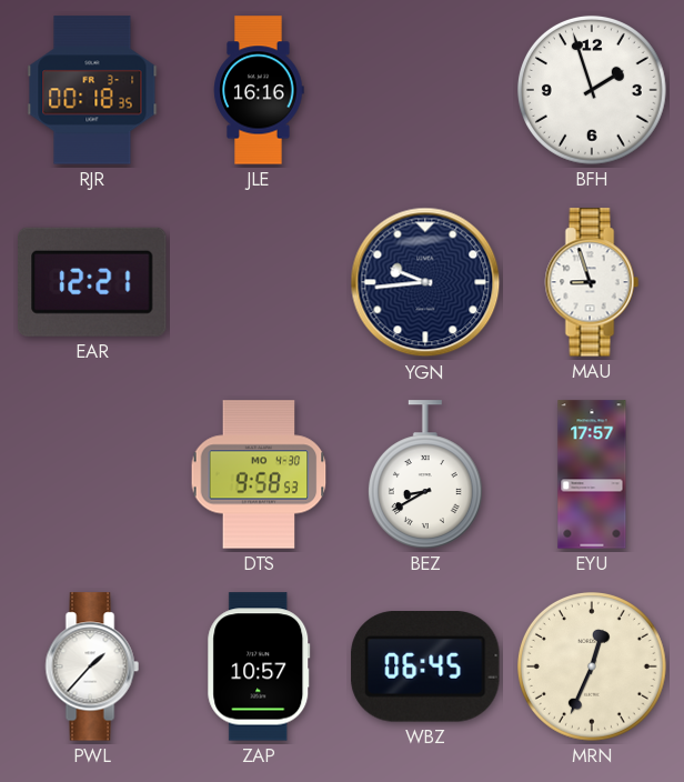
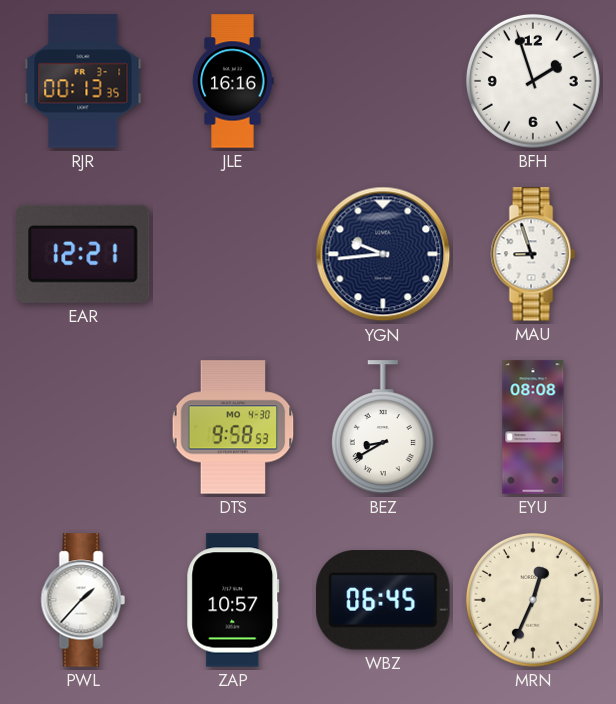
RJR: 00:18 -> 00:13
EYU: 17:57 -> 08:08
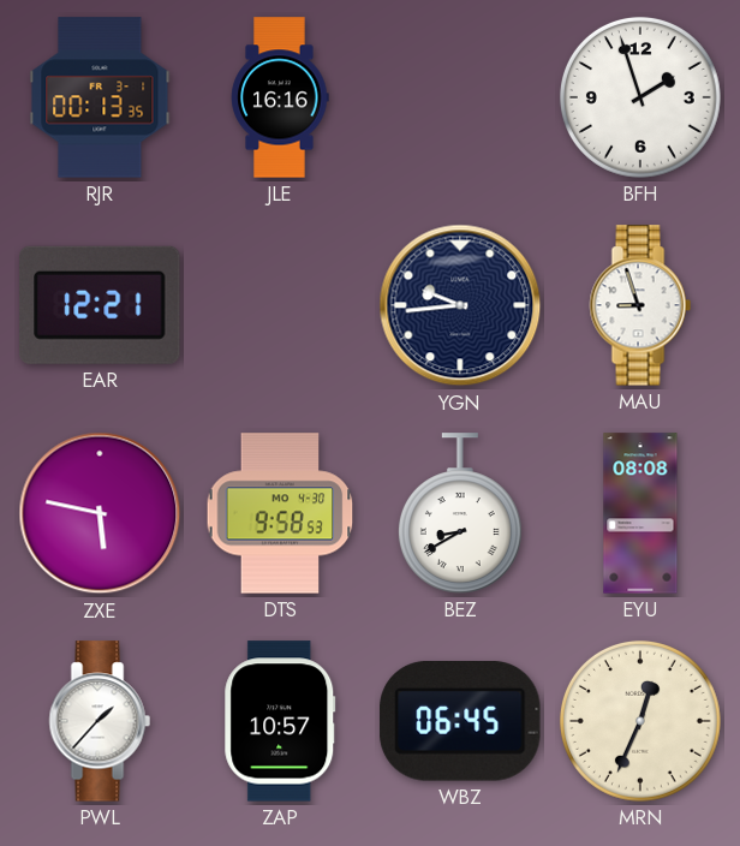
ZXE: none -> 5:47
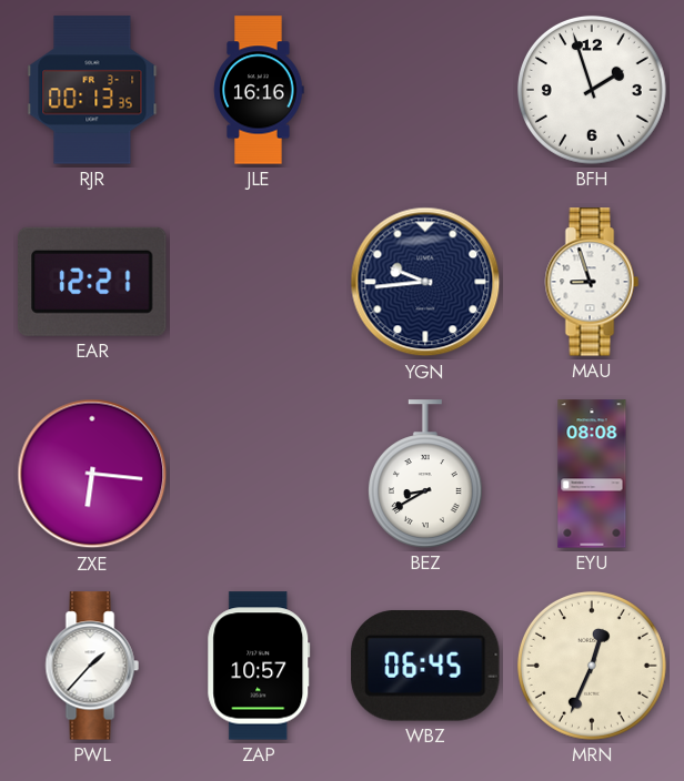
ZXE: 5:47 -> 6:16
DTS: 9:58 -> none
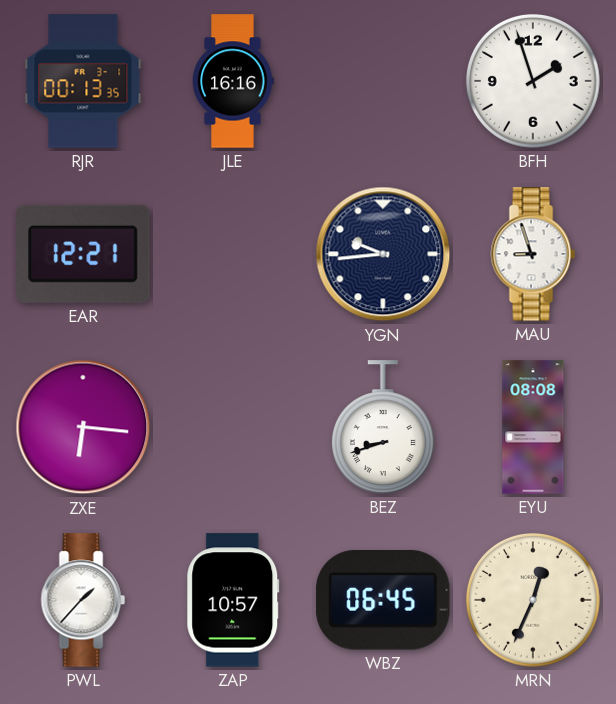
BEZ: 8:40 -> 8:42
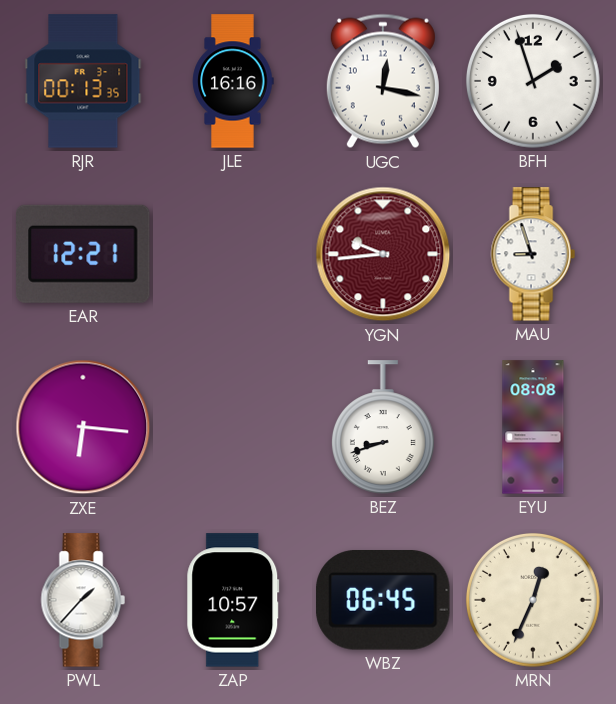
UGC: none -> 12:17
YGN dial: navy -> burgundy
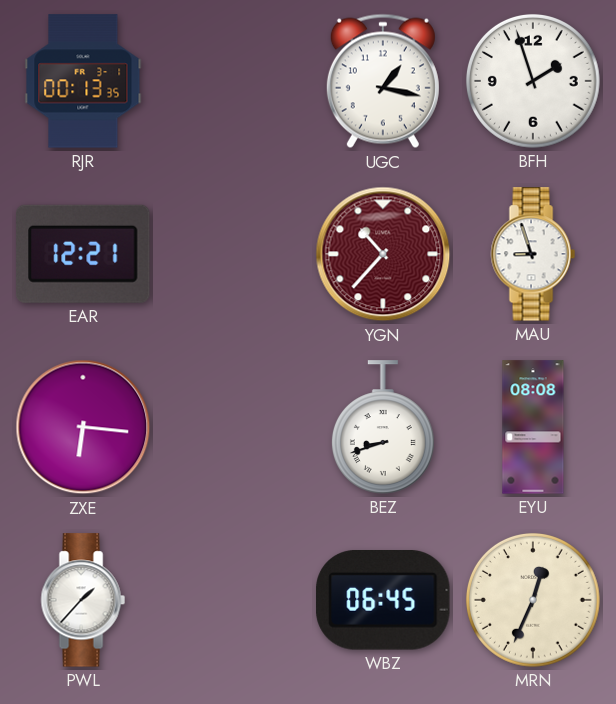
JLE: 16:16 -> none
UGC: 12:17 -> 1:17
YGN: 9:44 -> 10:37
ZAP: 10:57 -> none
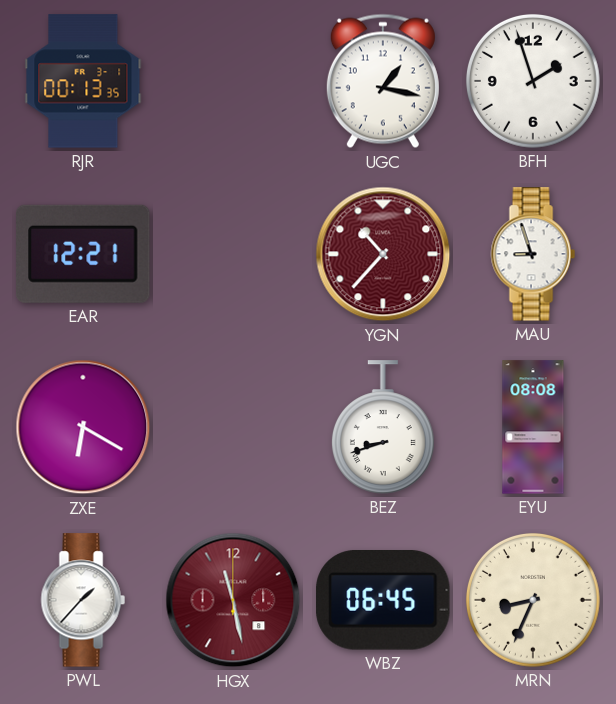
ZXE: 6:16 -> 6:20
HGX: none -> 11:28
MRN: 12:34 -> 8:34
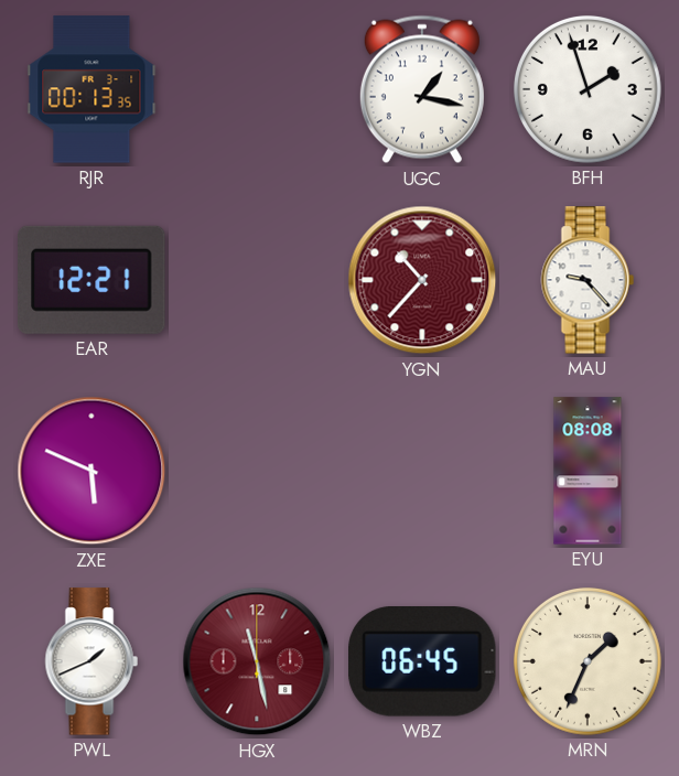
MAU: 8:57 -> 9:23
ZXE: 6:20 -> 5:49
BEZ: 8:42 -> none
PWL: 1:37 -> 1:41
MRN: 8:34 -> 1:34
